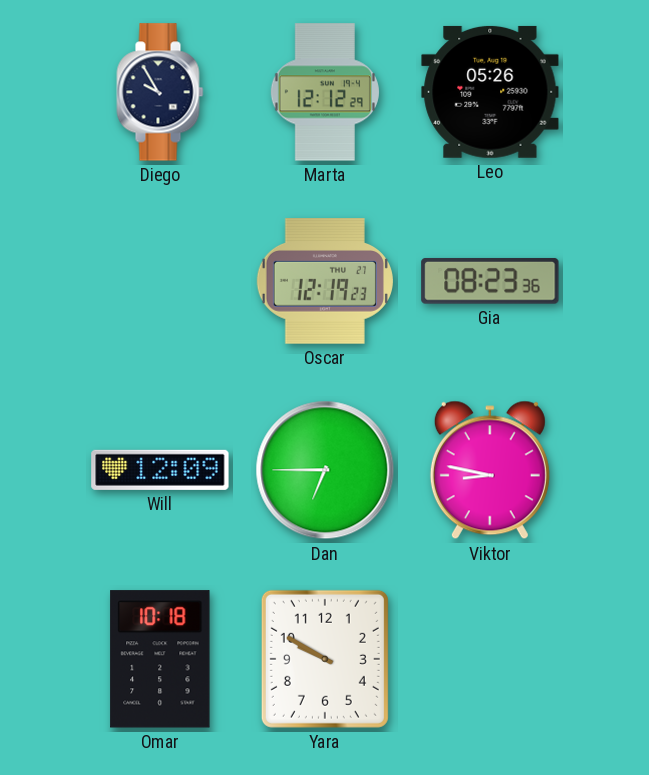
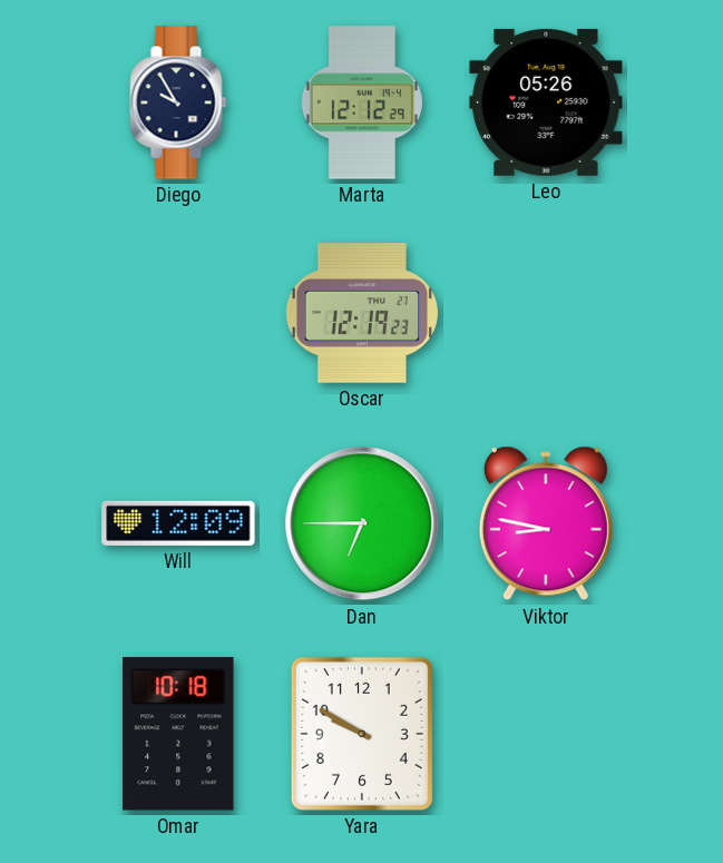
Gia: 08:23 -> none
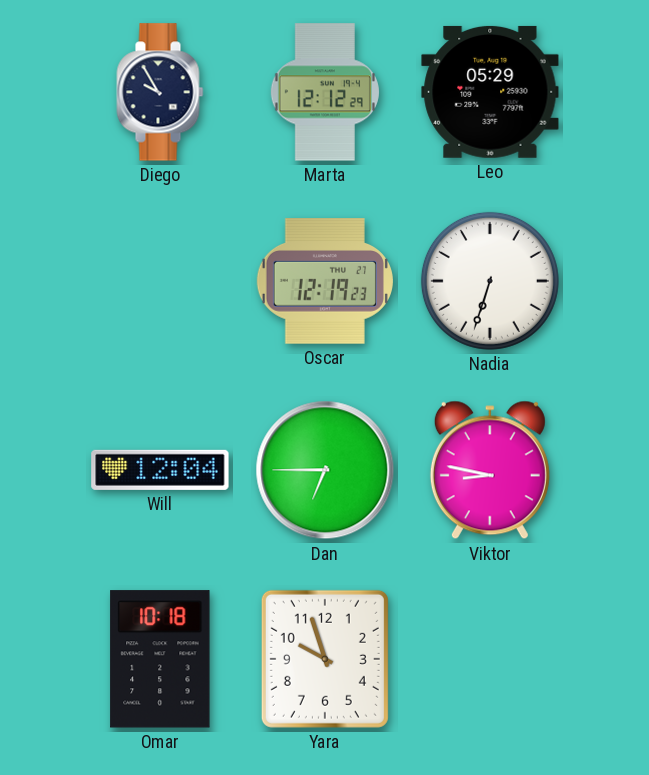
Leo: 05:26 -> 05:29
Nadia: none -> 6:33
Will: 12:09 -> 12:04
Yara: 9:50 -> 9:57
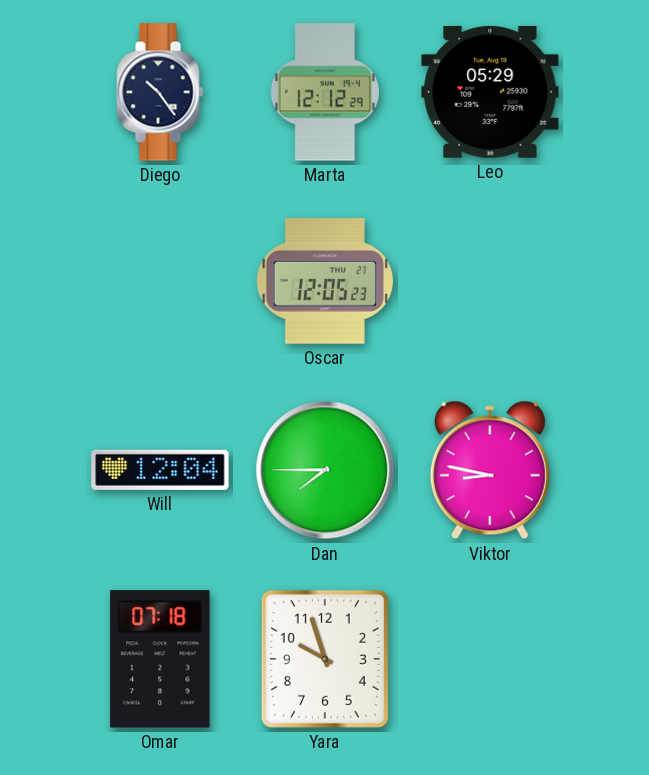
Diego: 9:55 -> 10:24
Oscar: 12:19 -> 12:05
Nadia: 6:33 -> none
Dan: 6:45 -> 7:45
Omar: 10:18 -> 07:18
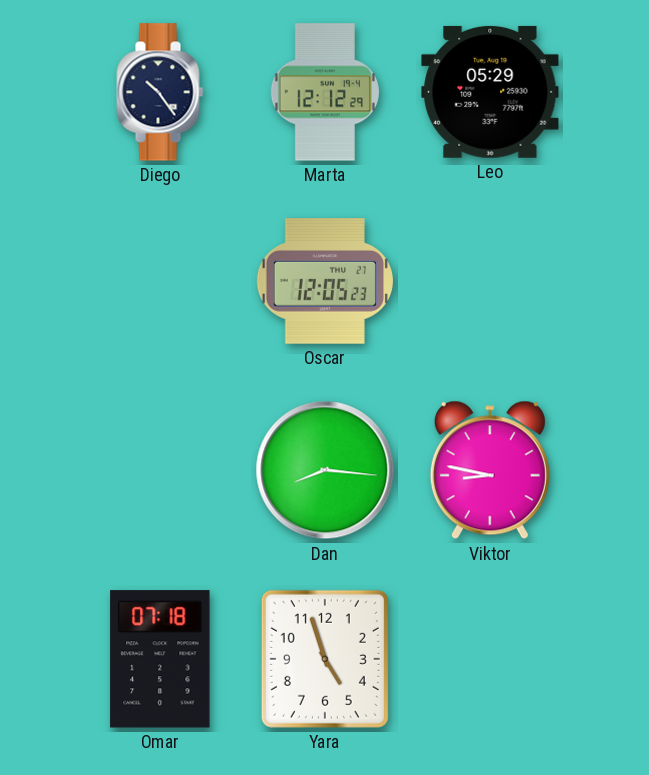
Will: 12:04 -> none
Dan: 7:45 -> 8:16
Yara: 9:57 -> 4:57
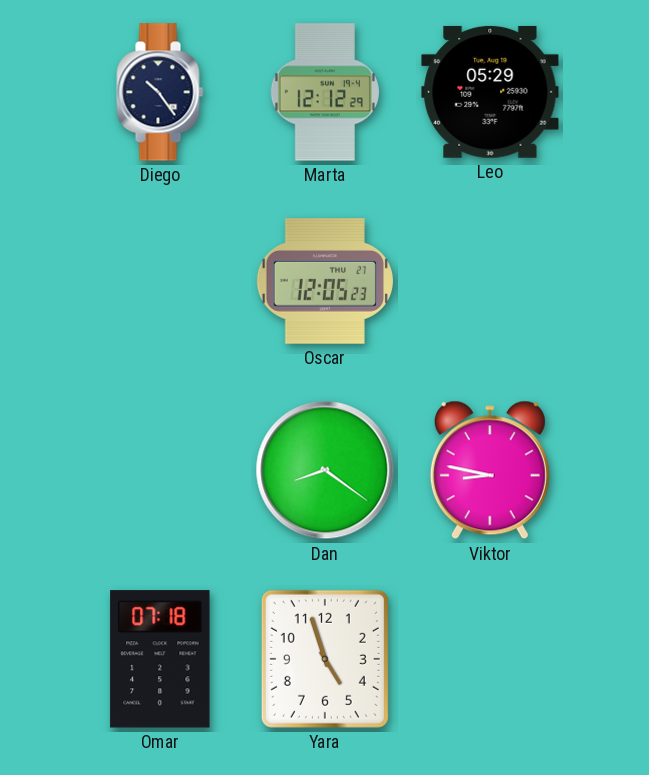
Dan: 8:16 -> 8:21
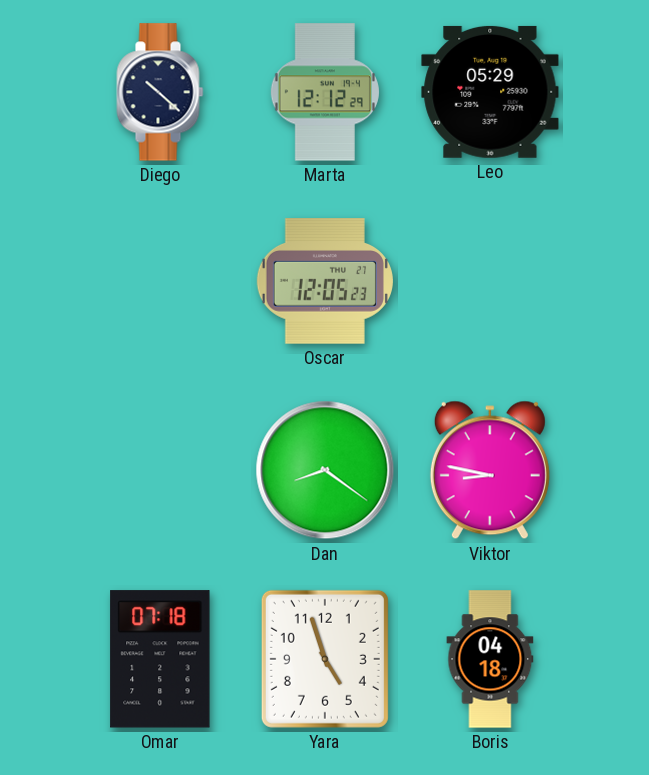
Diego: 10:24 -> 10:22
Boris: none -> 04:18
